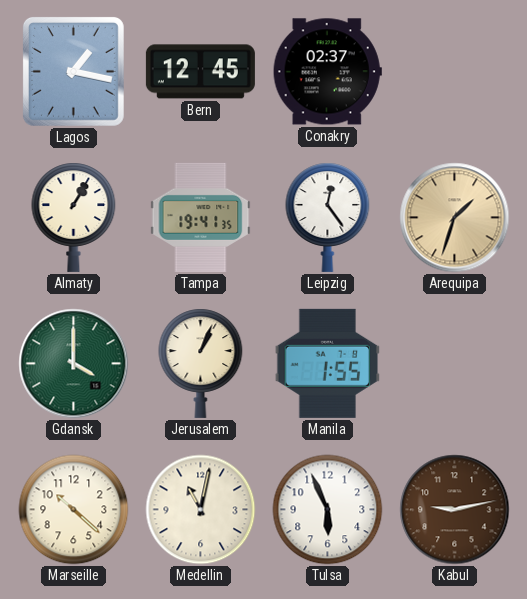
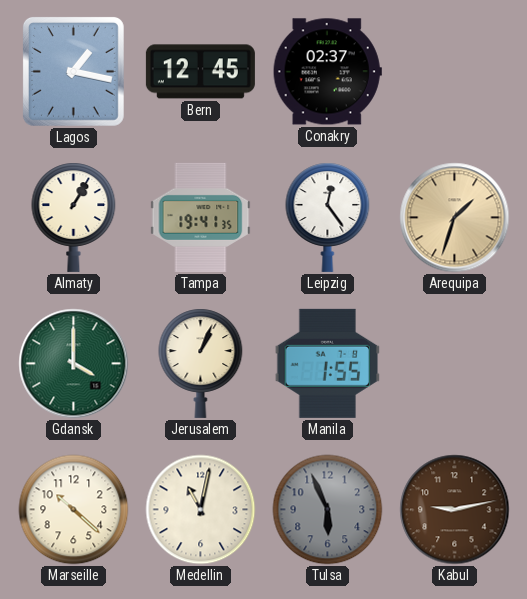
Tulsa dial: white -> grey
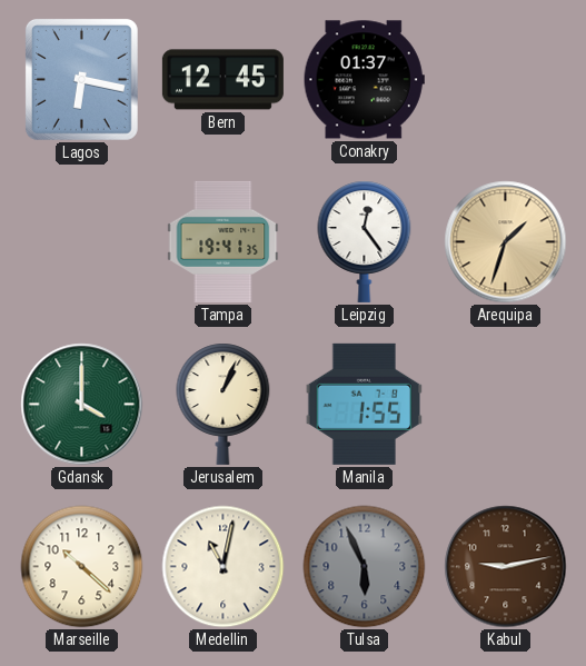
Lagos: 1:17 -> 6:17
Conakry: 02:37 -> 01:37
Almaty: 1:05 -> none
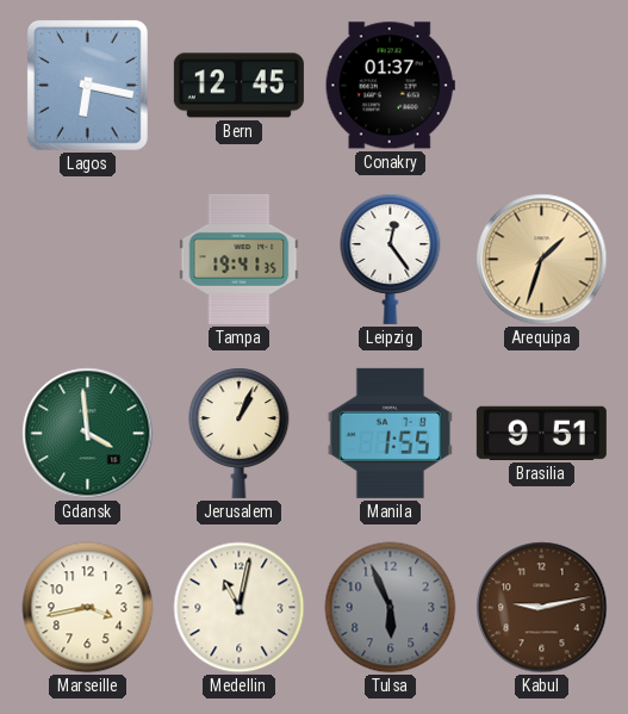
Gdansk: 4:00 -> 3:59
Brasilia: none -> 9:51
Marseille: 10:22 -> 3:43
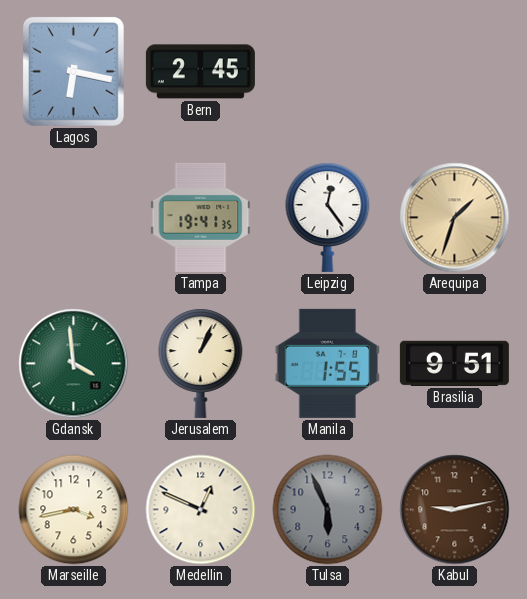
Bern: 12:45 -> 2:45
Conakry: 01:37 -> none
Medellin: 11:02 -> 12:49
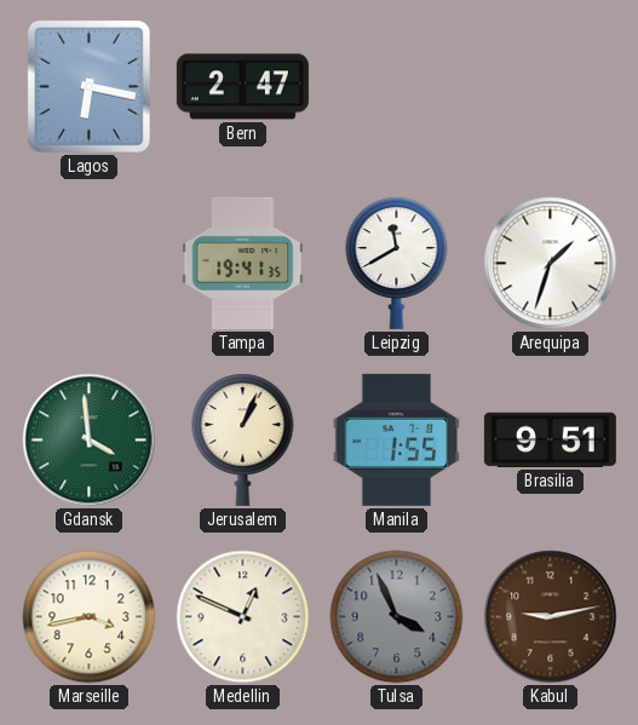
Bern: 2:45 -> 2:47
Leipzig: 12:24 -> 11:40
Arequipa dial: champagne -> white
Tulsa: 5:56 -> 3:56
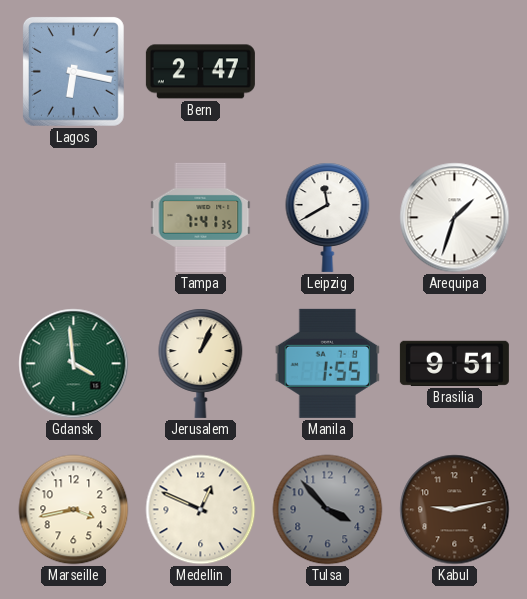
Tampa: 19:41 -> 7:41
Tulsa: 3:56 -> 3:53
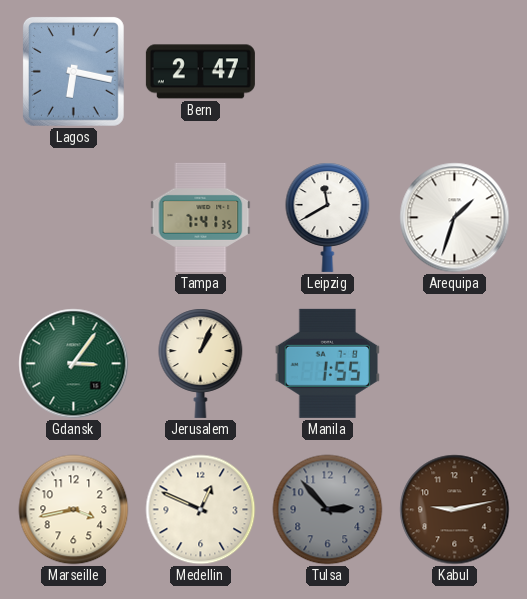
Gdansk: 3:59 -> 3:06
Brasilia: 9:51 -> none
Tulsa: 3:53 -> 2:53
